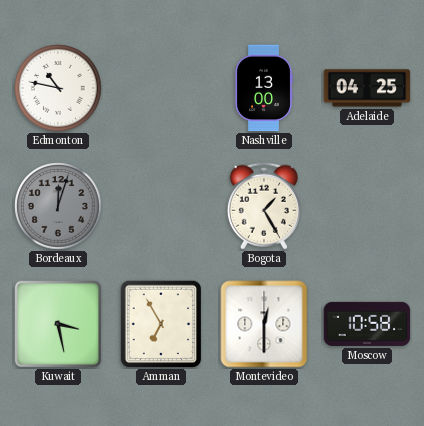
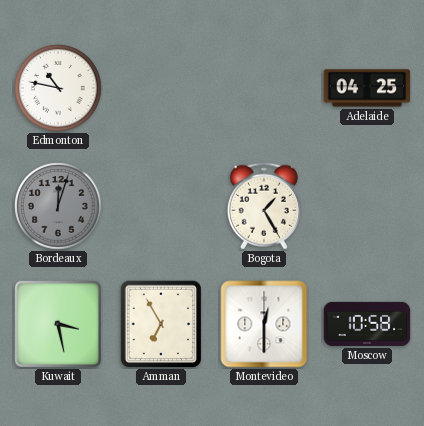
Nashville: 13:00 -> none
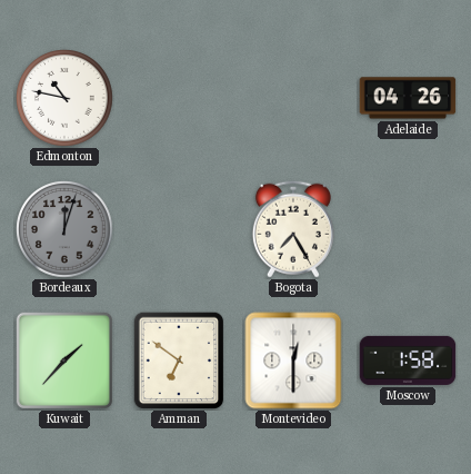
Adelaide: 04:25 -> 04:26
Bogota: 1:25 -> 7:25
Kuwait: 3:28 -> 1:37
Amman: 6:55 -> 6:51
Moscow: 10:58 -> 1:58
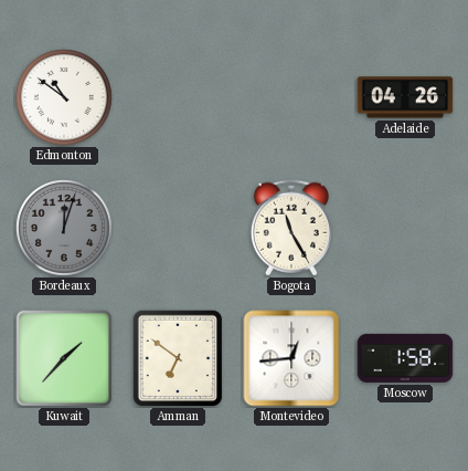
Edmonton: 10:47 -> 10:51
Bogota: 7:25 -> 11:25
Montevideo: 12:30 -> 12:44
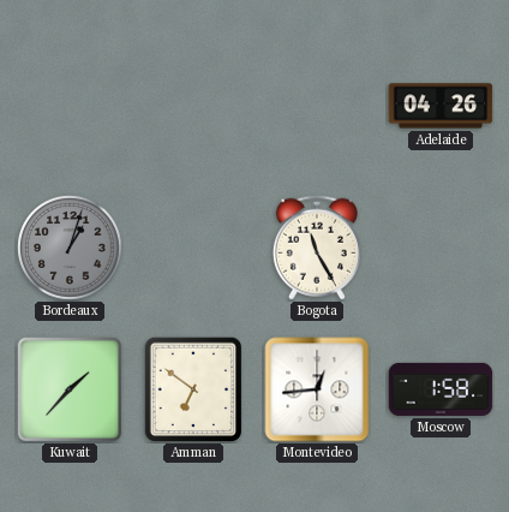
Edmonton: 10:51 -> none
Bordeaux: 12:03 -> 1:03
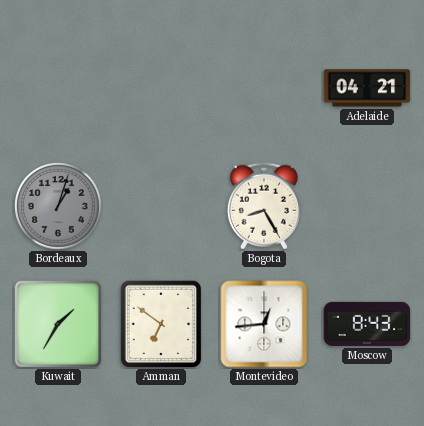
Adelaide: 04:26 -> 04:21
Bogota: 11:25 -> 8:25
Kuwait: 1:37 -> 1:35
Moscow: 1:58 -> 8:43
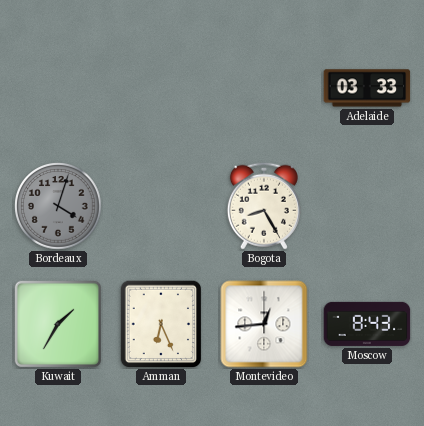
Adelaide: 04:21 -> 03:33
Bordeaux: 1:03 -> 4:03
Amman: 6:51 -> 6:26
